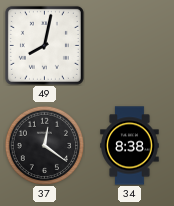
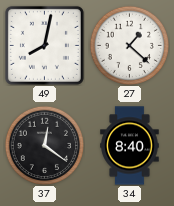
27: none -> 1:22
34: 8:38 -> 8:40
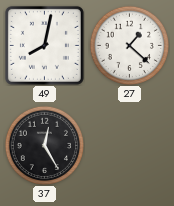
37: 12:21 -> 12:25
34: 8:40 -> none
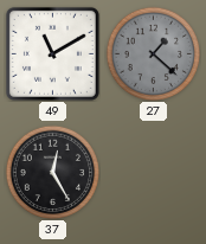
49: 8:02 -> 11:10
27 dial: white -> grey
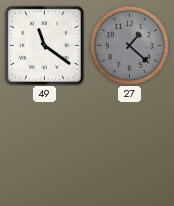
49: 11:10 -> 11:21
37: 12:25 -> none
